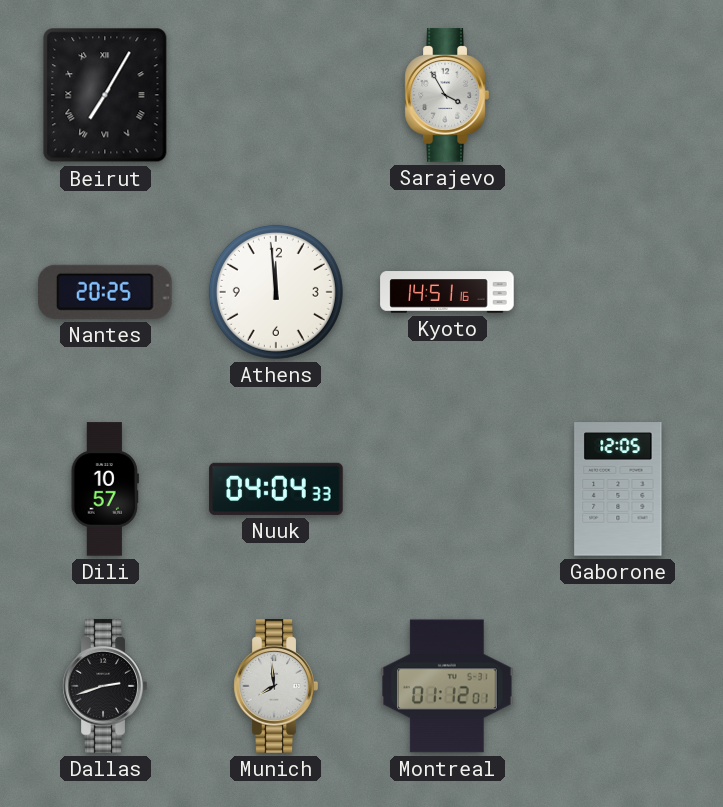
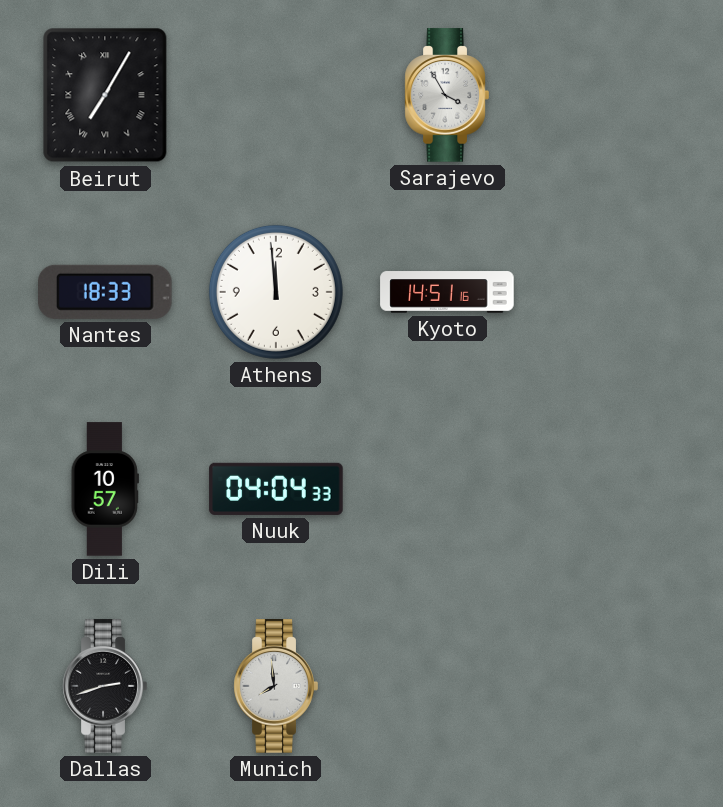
Nantes: 20:25 -> 18:33
Gaborone: 12:05 -> none
Montreal: 01:12 -> none
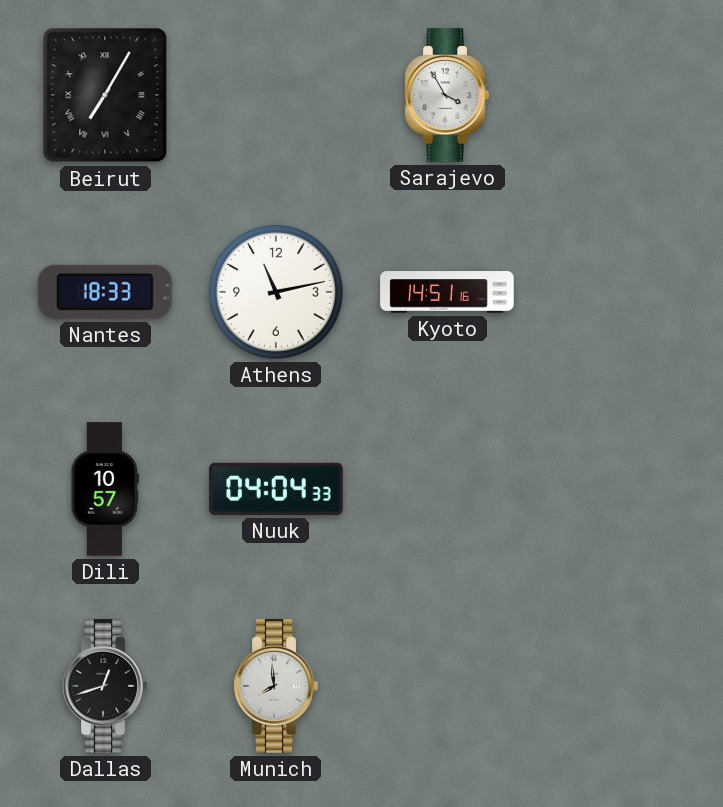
Athens: 11:59 -> 11:13
Dallas: 2:42 -> 12:42
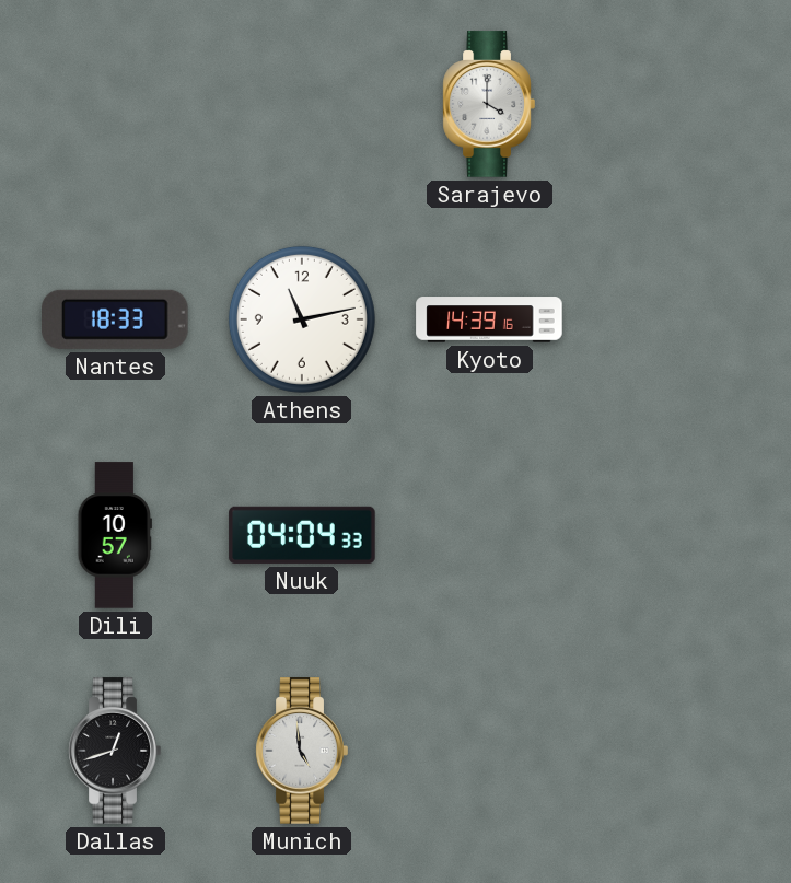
Beirut: 7:05 -> none
Sarajevo: 3:55 -> 4:00
Kyoto: 14:51 -> 14:39
Munich: 7:59 -> 4:59
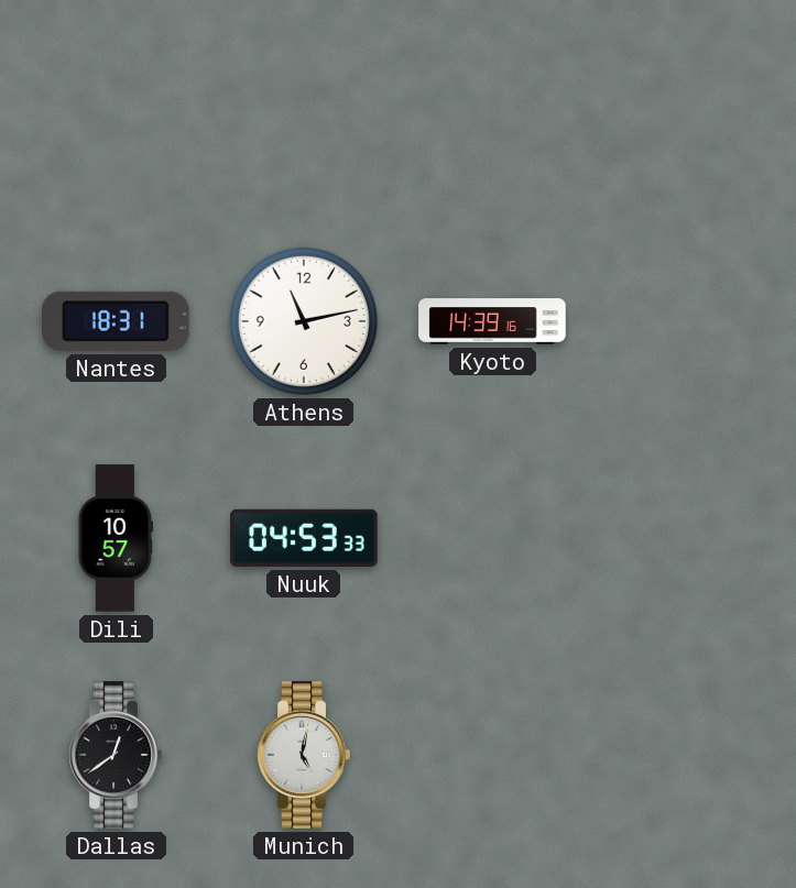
Sarajevo: 4:00 -> none
Nantes: 18:33 -> 18:31
Nuuk: 04:04 -> 04:53
Dallas: 12:42 -> 12:39
Munich: 4:59 -> 5:02
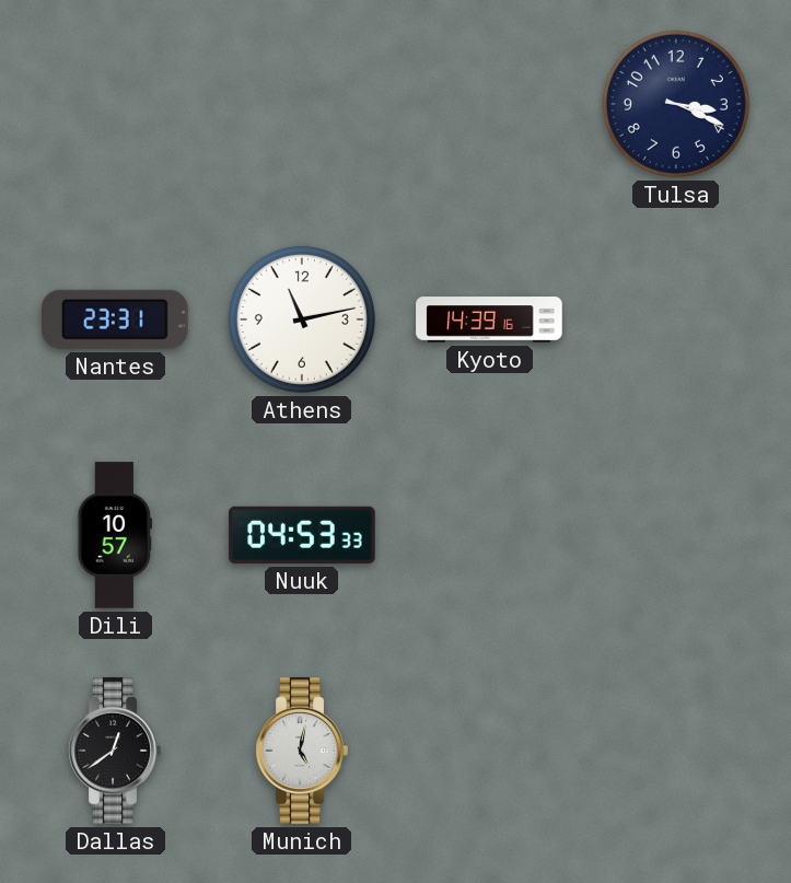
Tulsa: none -> 3:19
Nantes: 18:31 -> 23:31
